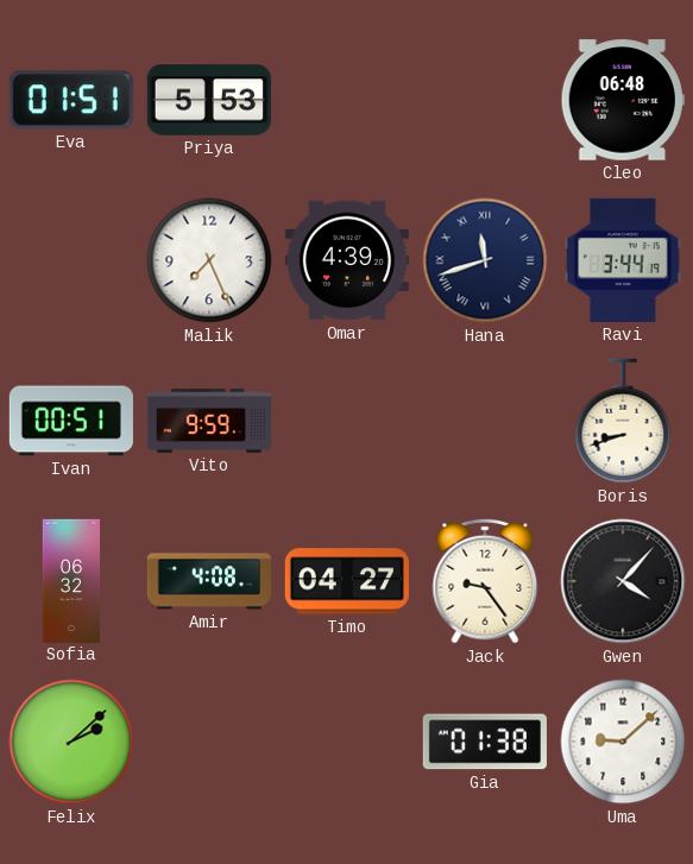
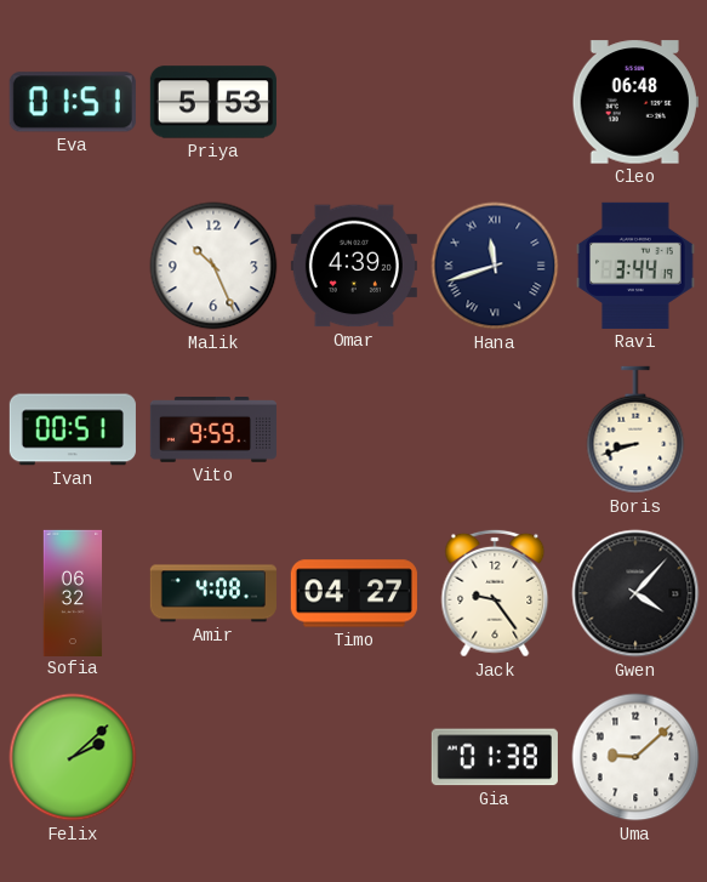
Malik: 7:26 -> 10:26
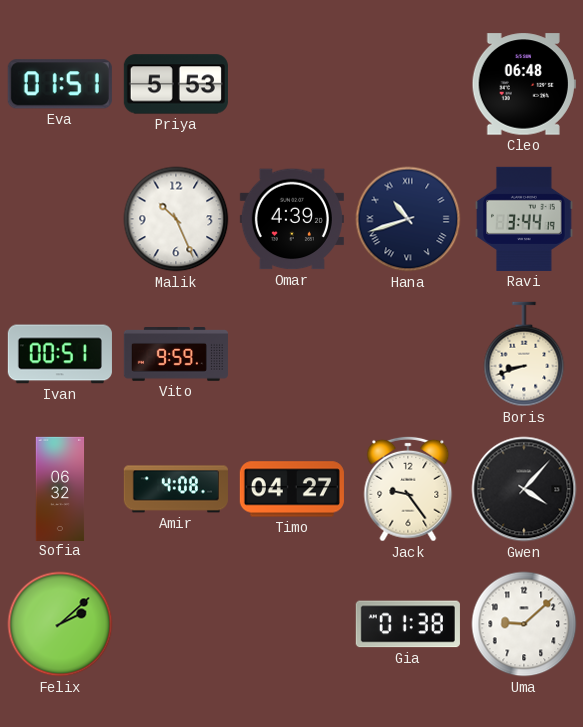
Hana: 11:42 -> 10:42
